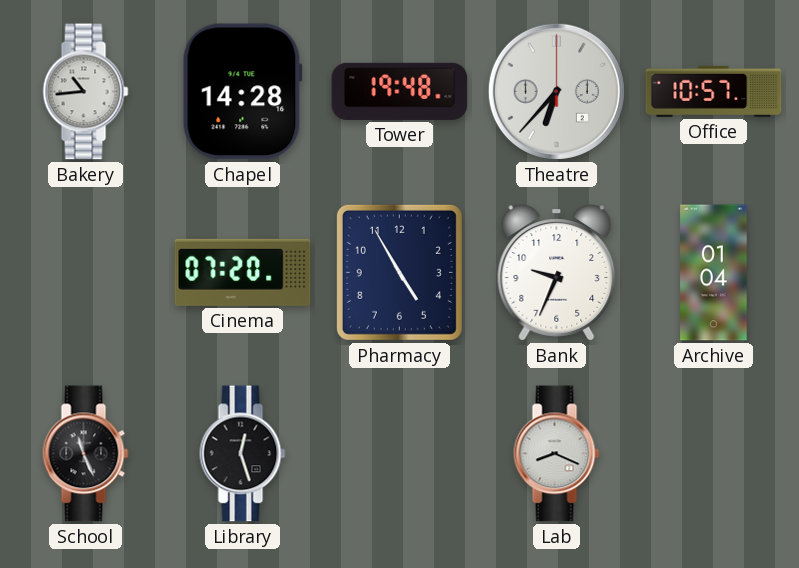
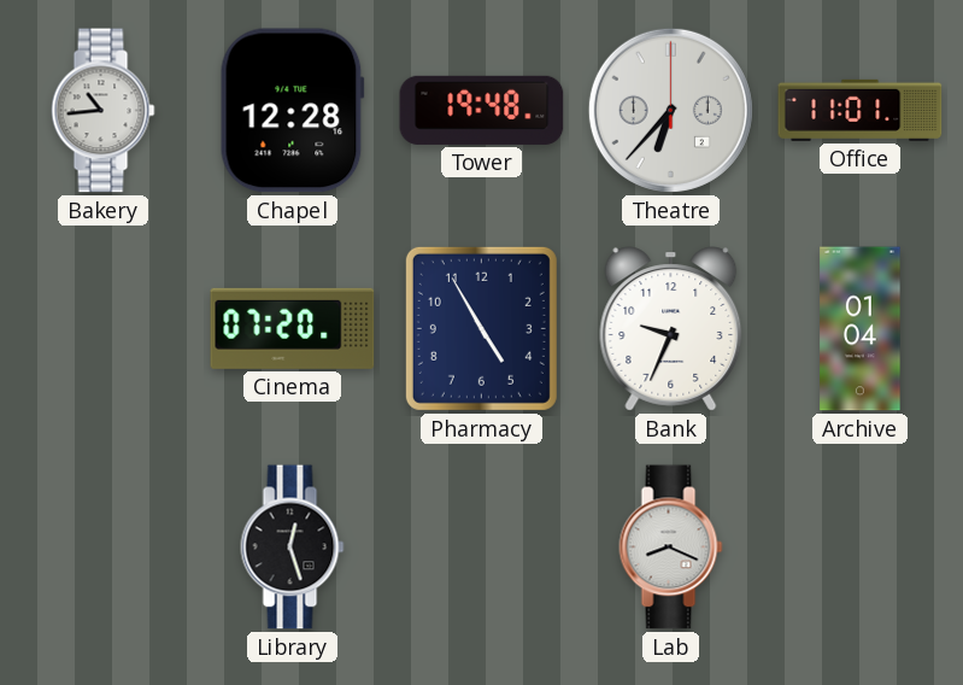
Chapel: 14:28 -> 12:28
Office: 10:57 -> 11:01
School: 11:26 -> none
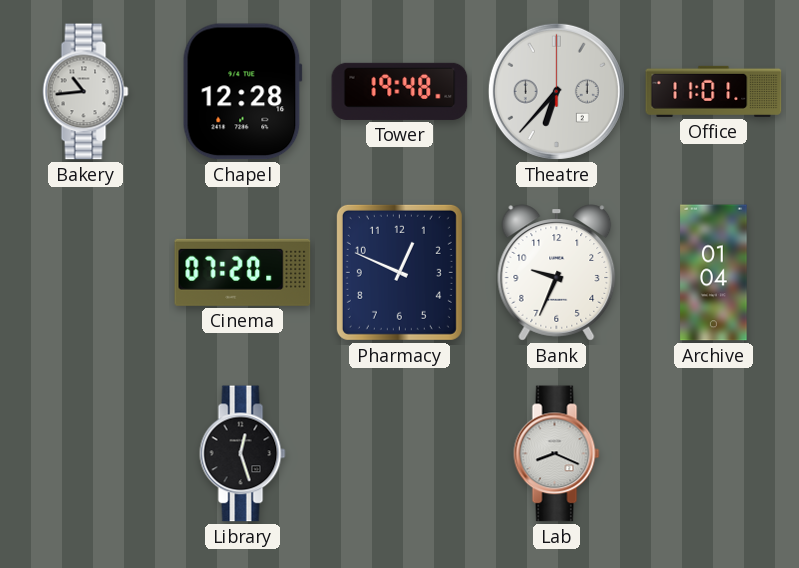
Pharmacy: 4:55 -> 12:49
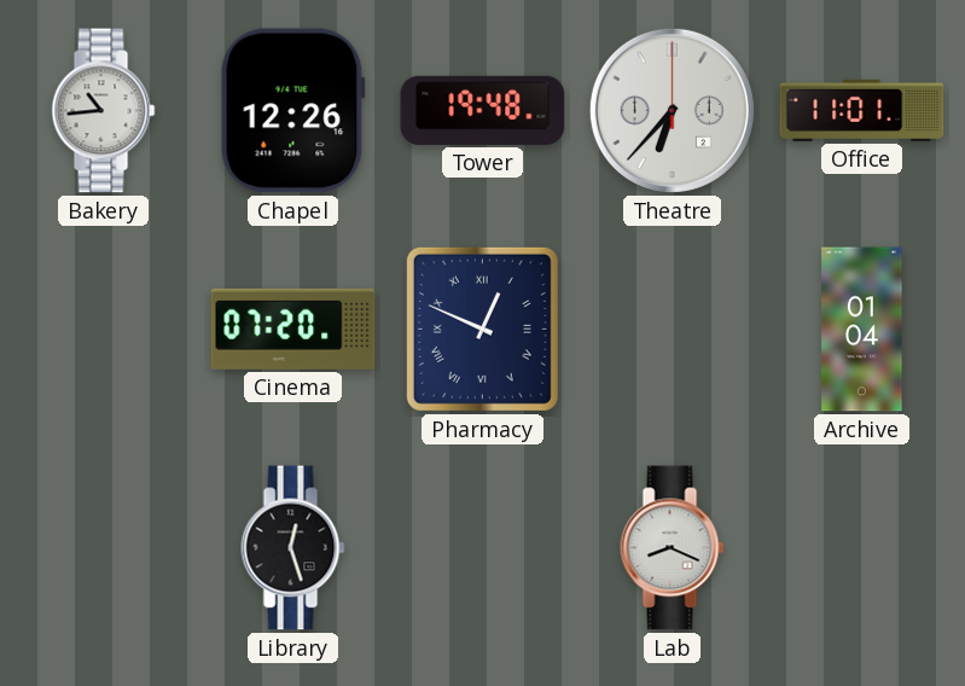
Chapel: 12:28 -> 12:26
Pharmacy numerals: Arabic -> Roman
Bank: 9:34 -> none
